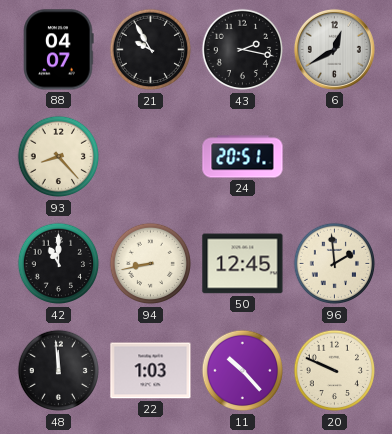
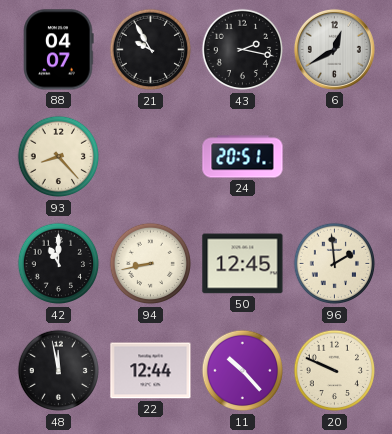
48: 11:59 -> 11:58
22: 1:03 -> 12:44
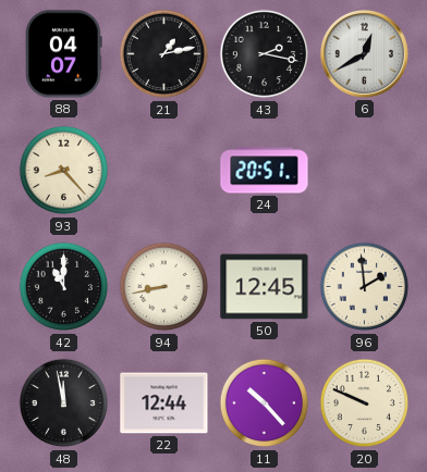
21: 9:55 -> 1:13
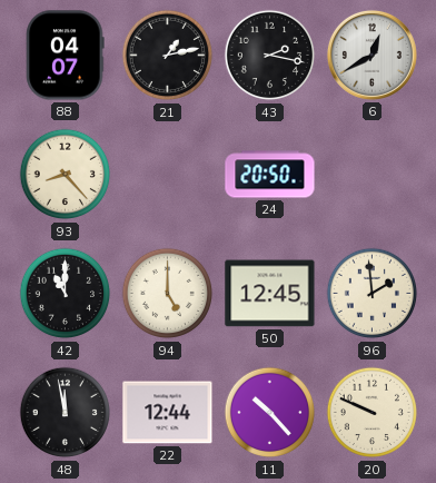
24: 20:51 -> 20:50
94: 8:43 -> 5:00
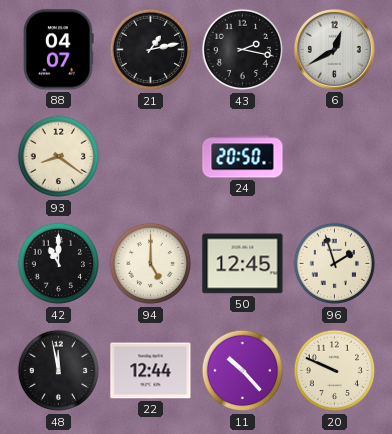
93: 8:23 -> 8:21
96: 1:59 -> 1:57
